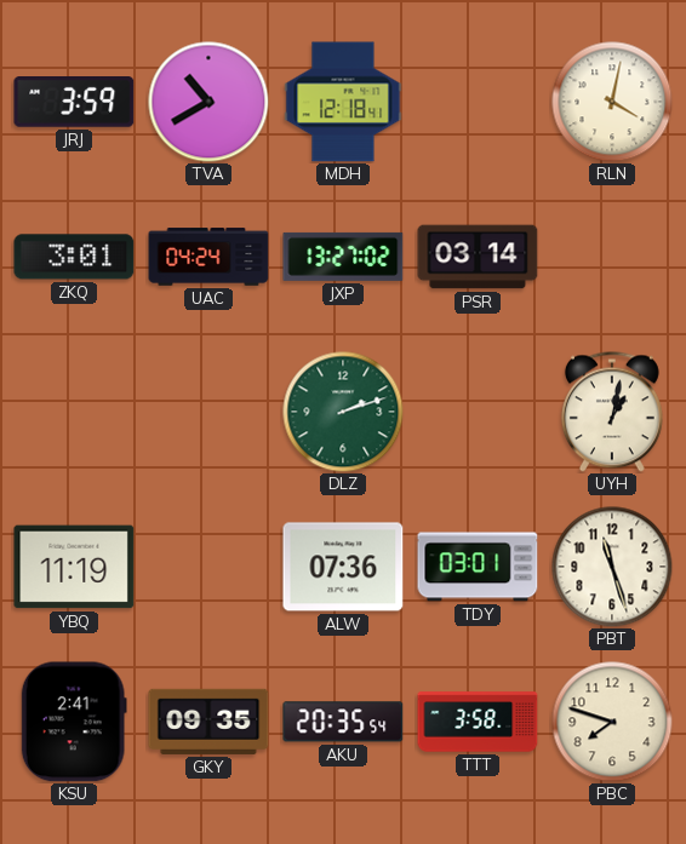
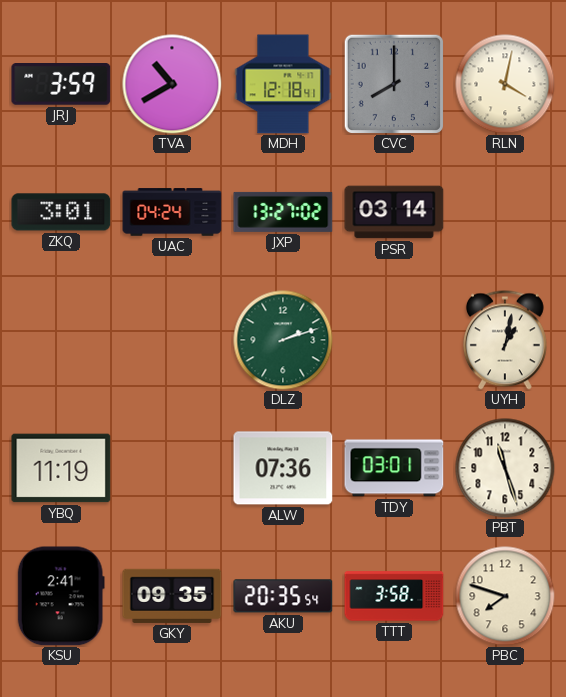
CVC: none -> 8:00
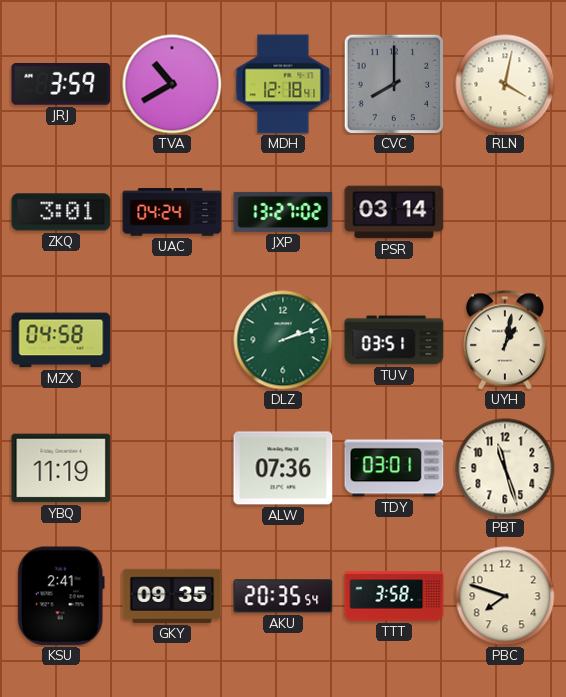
MZX: none -> 04:58
TUV: none -> 03:51
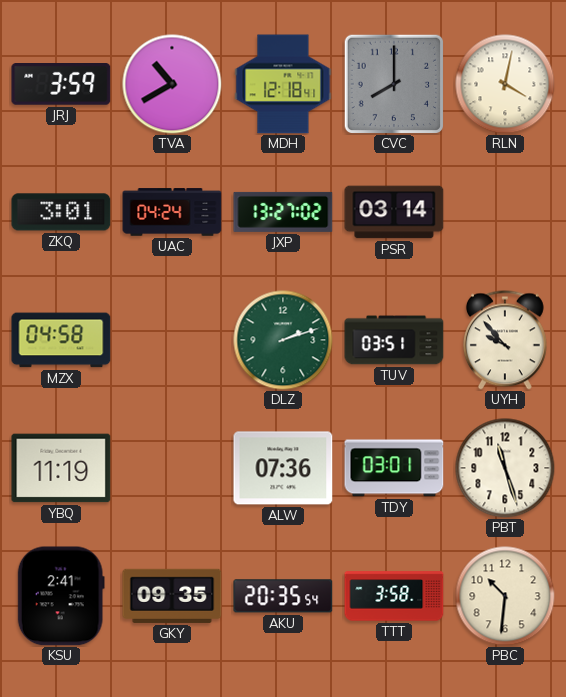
UYH: 1:02 -> 9:53
PBC: 7:48 -> 10:31
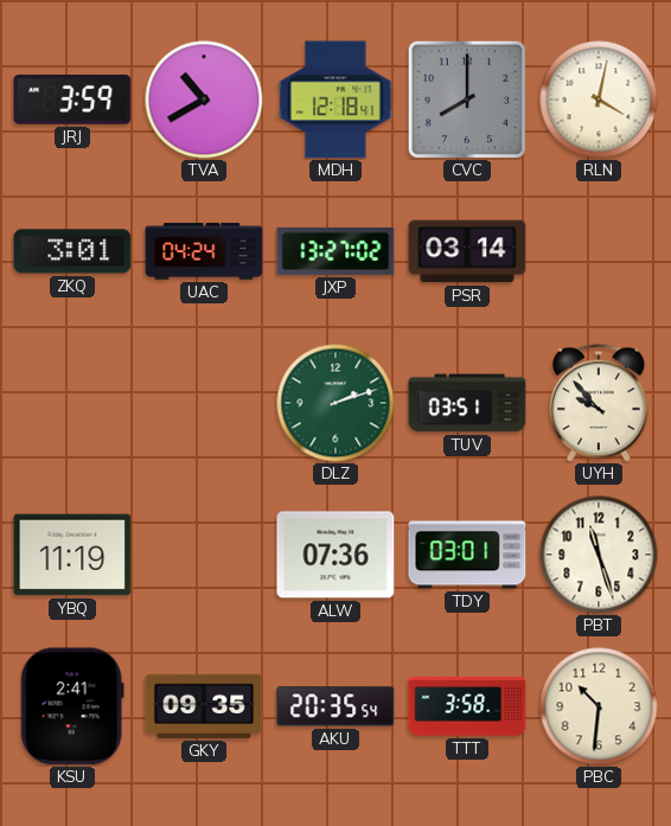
MZX: 04:58 -> none
